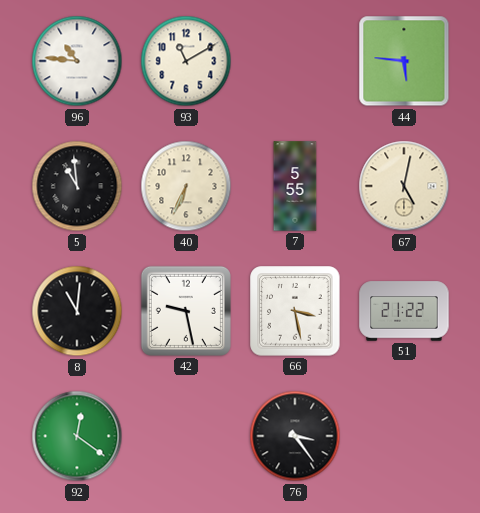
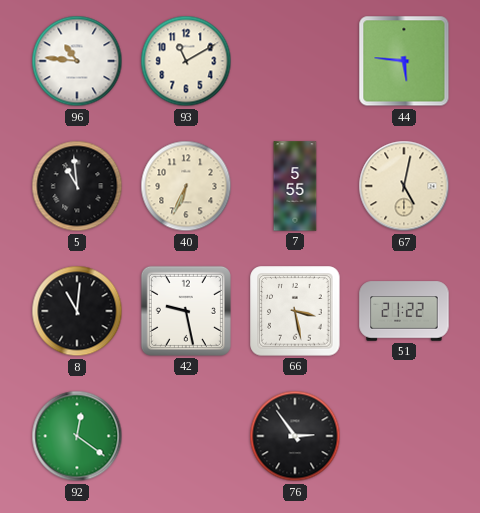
76: 3:24 -> 2:54
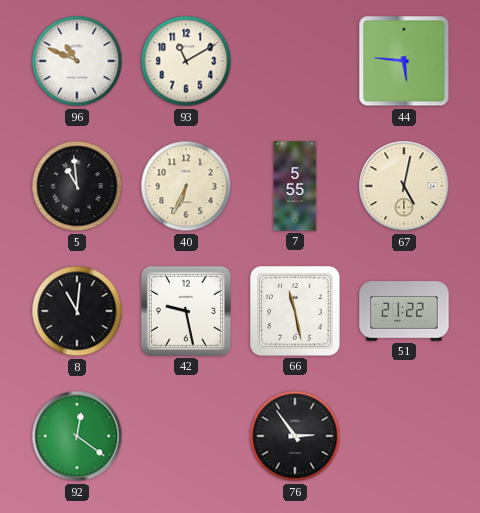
96: 10:46 -> 10:49
66: 3:28 -> 11:28
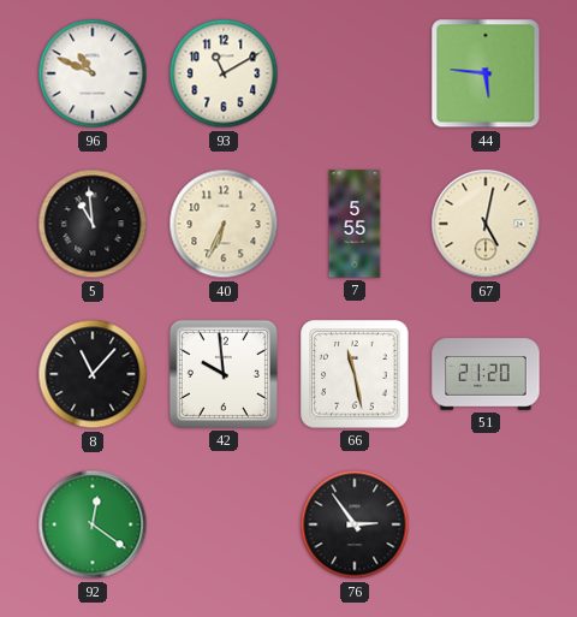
8: 11:01 -> 11:07
42: 9:28 -> 9:59
51: 21:22 -> 21:20
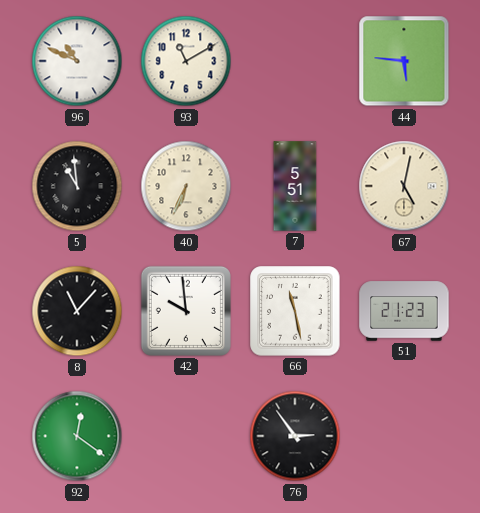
7: 5:55 -> 5:51
51: 21:20 -> 21:23
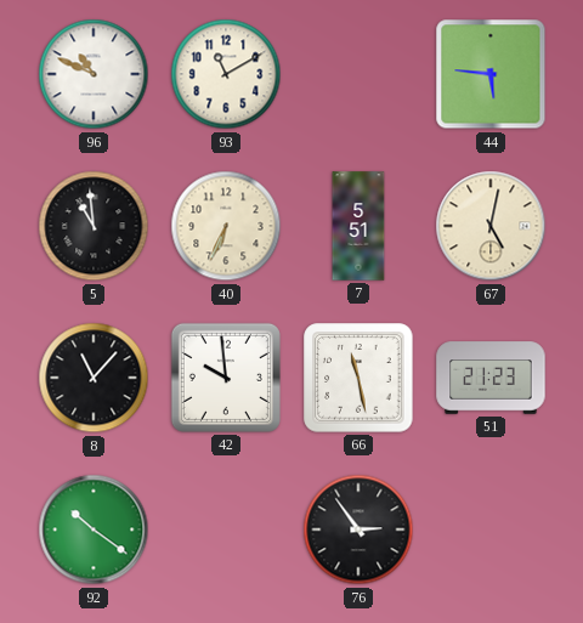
92: 12:21 -> 10:21
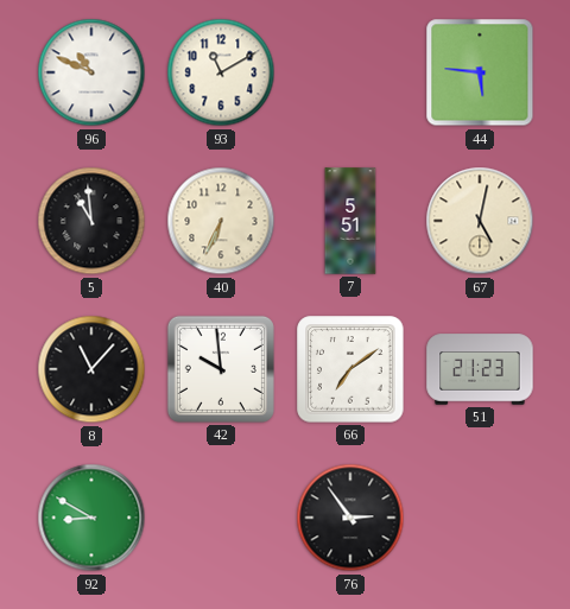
66: 11:28 -> 7:09
92: 10:21 -> 8:50
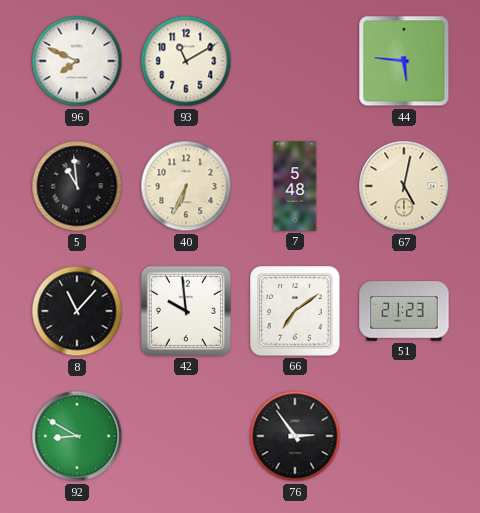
96: 10:49 -> 7:49
7: 5:51 -> 5:48
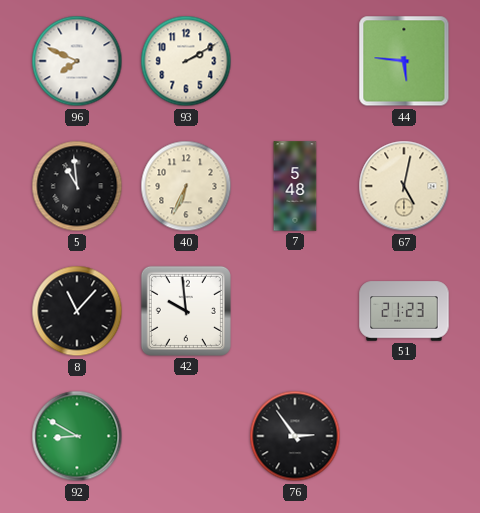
93: 11:10 -> 2:10
66: 7:09 -> none
